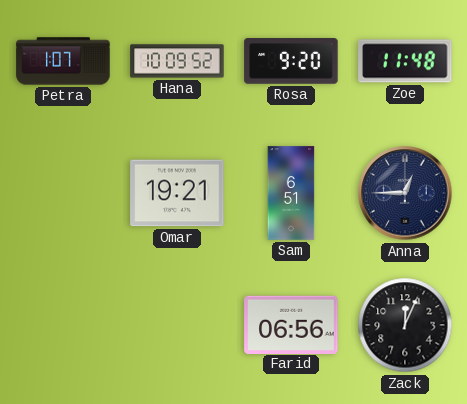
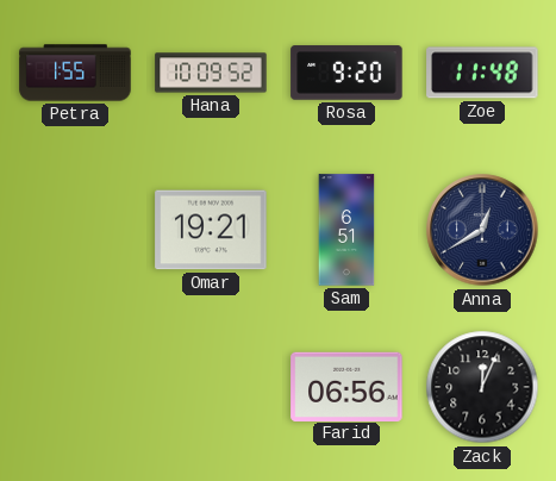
Petra: 1:07 -> 1:55
Anna: 12:45 -> 12:40
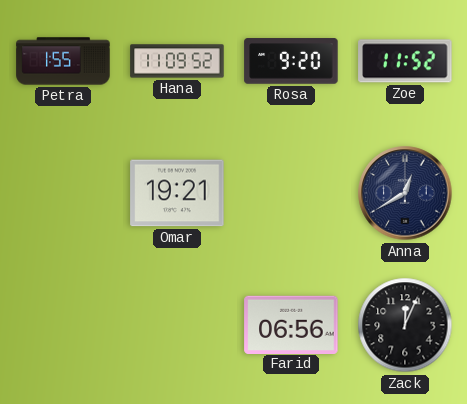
Hana: 10:09 -> 11:09
Zoe: 11:48 -> 11:52
Sam: 6:51 -> none
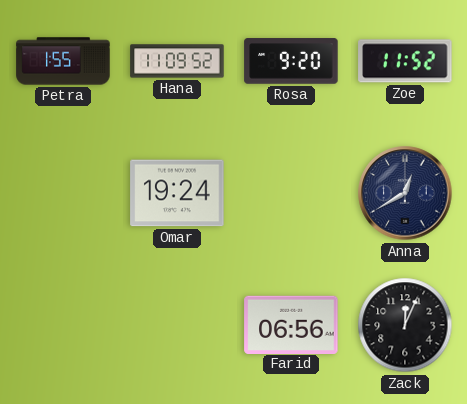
Omar: 19:21 -> 19:24
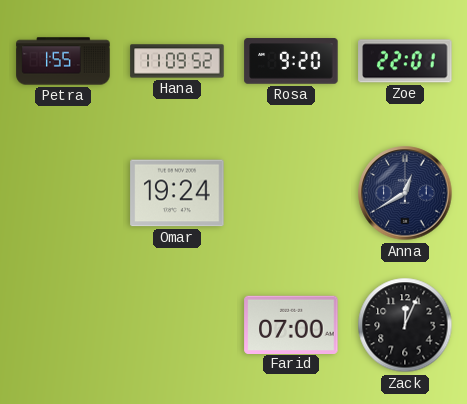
Zoe: 11:52 -> 22:01
Farid: 06:56 -> 07:00
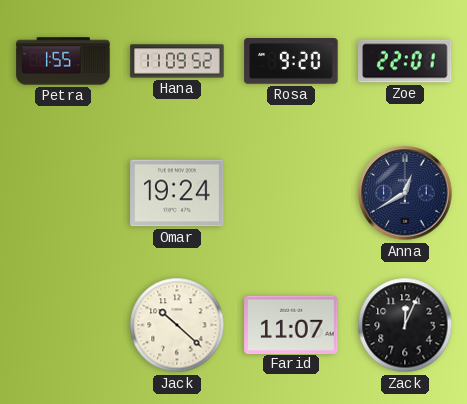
Jack: none -> 10:22
Farid: 07:00 -> 11:07
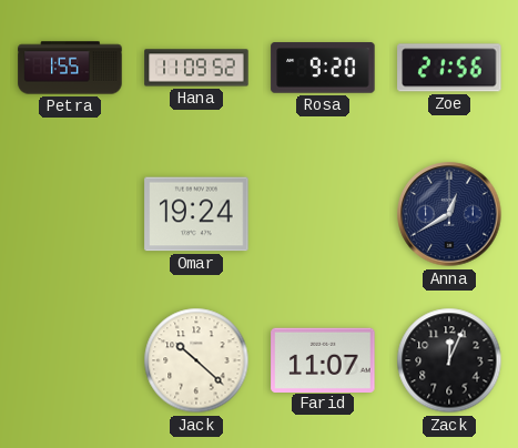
Zoe: 22:01 -> 21:56
